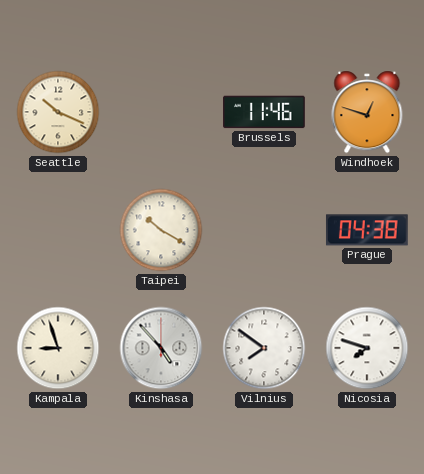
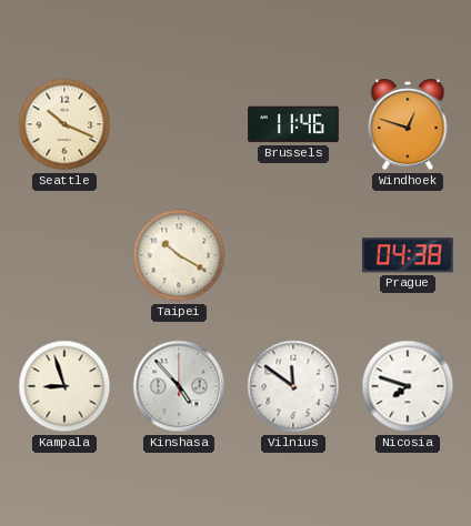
Vilnius: 7:51 -> 11:51
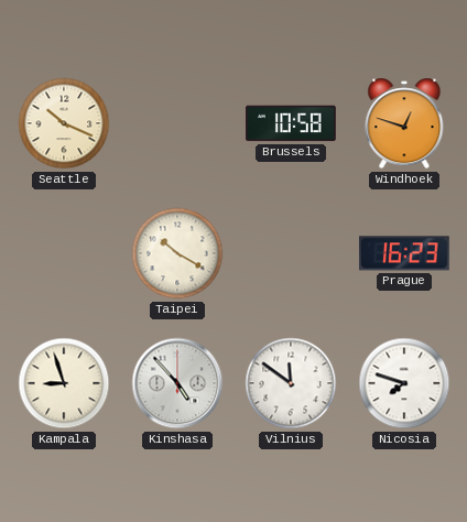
Brussels: 11:46 -> 10:58
Prague: 04:38 -> 16:23
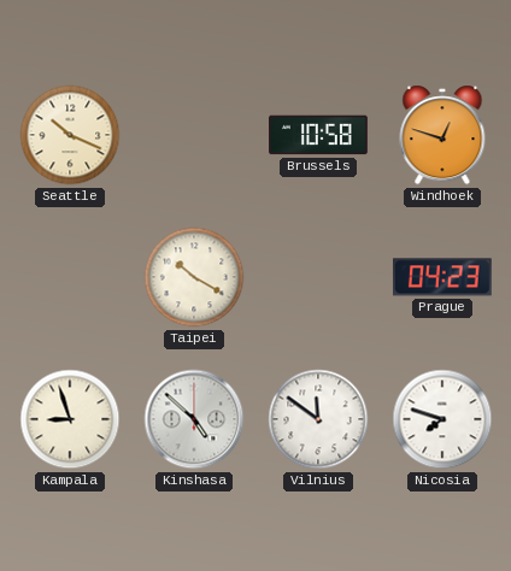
Prague: 16:23 -> 04:23
Kinshasa: 4:53 -> 4:52
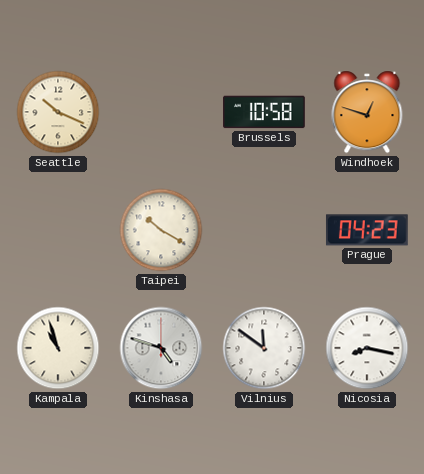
Kampala: 8:57 -> 10:57
Kinshasa: 4:52 -> 4:48
Nicosia: 7:48 -> 8:17
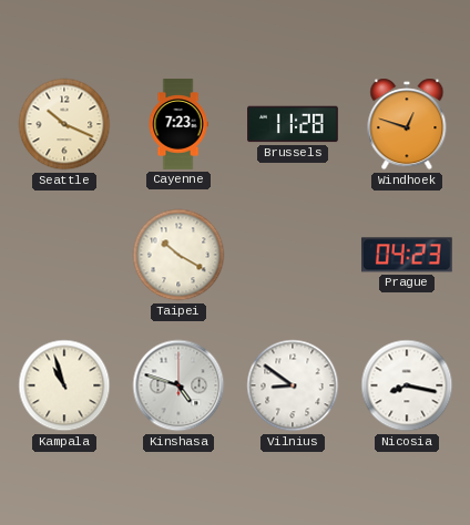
Cayenne: none -> 7:23
Brussels: 10:58 -> 11:28
Vilnius: 11:51 -> 8:51
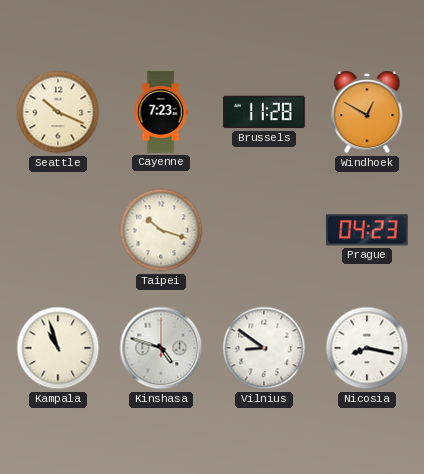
Windhoek: 12:48 -> 12:50
Taipei: 10:20 -> 10:18
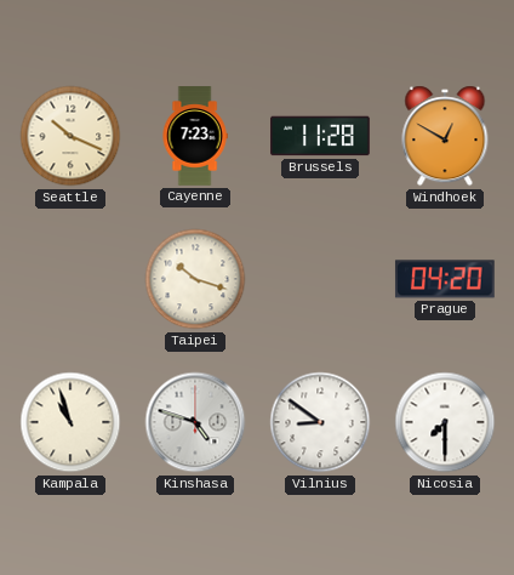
Prague: 04:23 -> 04:20
Nicosia: 8:17 -> 7:30
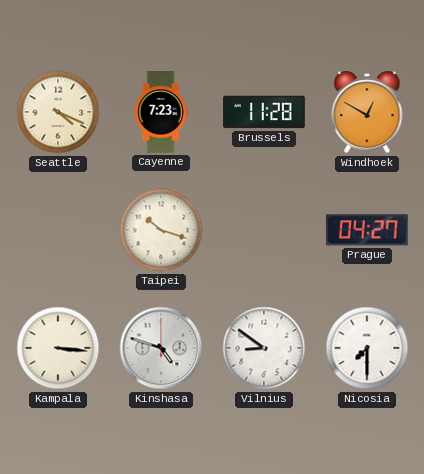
Seattle: 10:19 -> 4:19
Prague: 04:20 -> 04:27
Kampala: 10:57 -> 3:16
